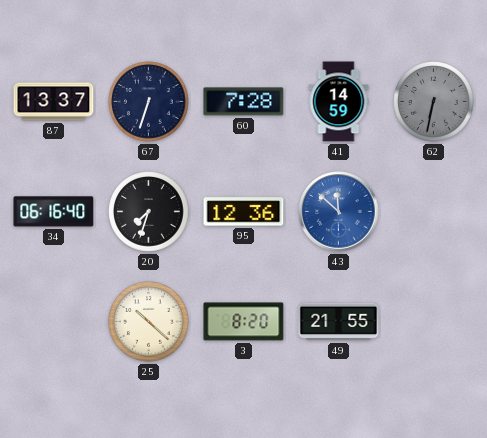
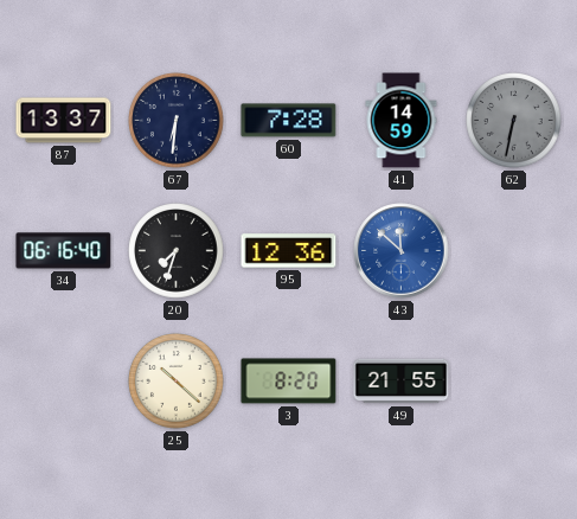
67: 6:33 -> 6:31
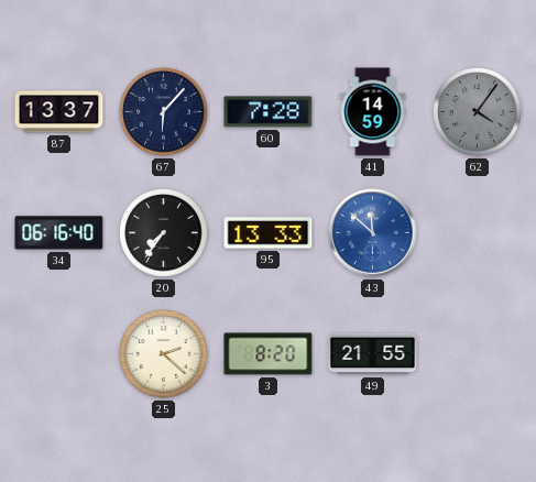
67: 6:31 -> 6:07
62: 6:32 -> 4:06
20: 7:33 -> 7:36
95: 12:36 -> 13:33
25: 10:22 -> 2:22
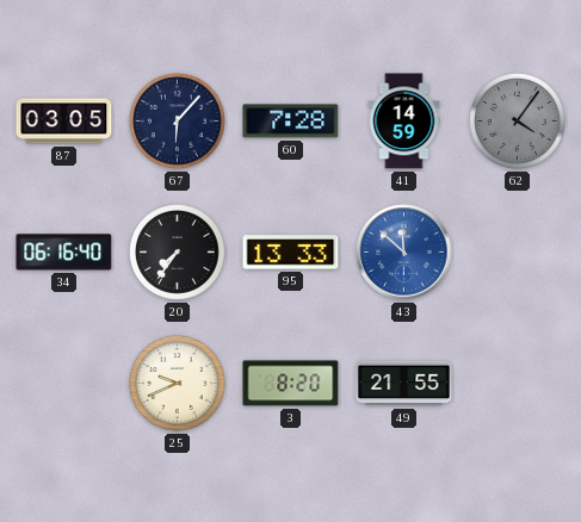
87: 13:37 -> 03:05
25: 2:22 -> 9:41
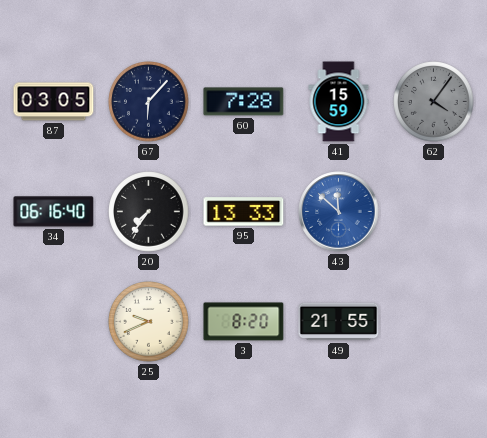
41: 14:59 -> 15:59
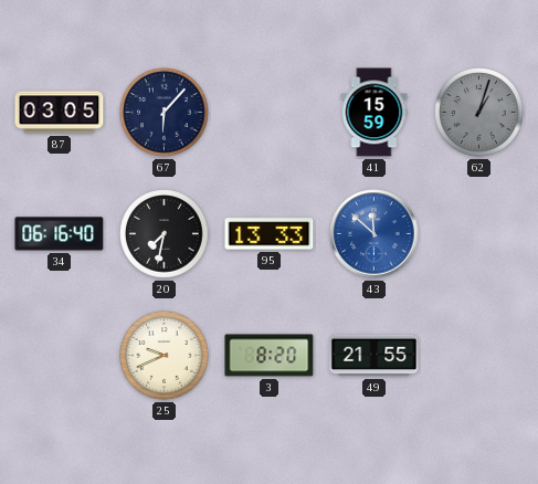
60: 7:28 -> none
62: 4:06 -> 1:03
20: 7:36 -> 7:32
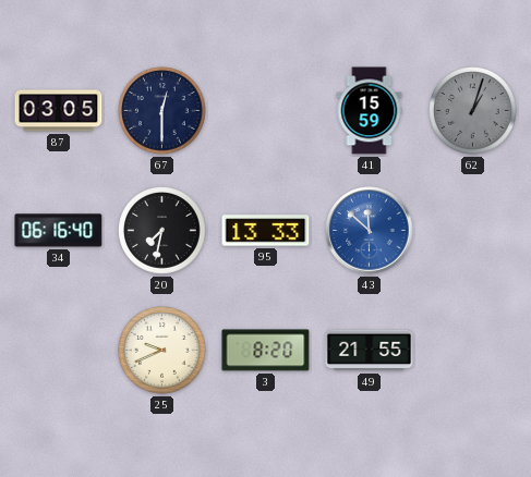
67: 6:07 -> 12:30
